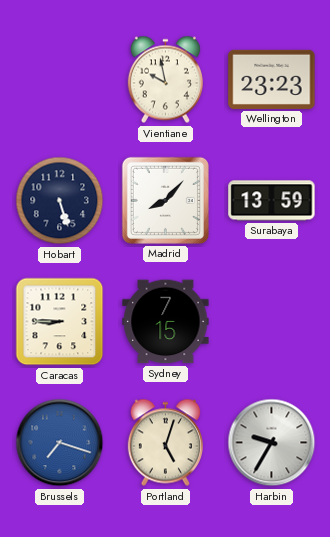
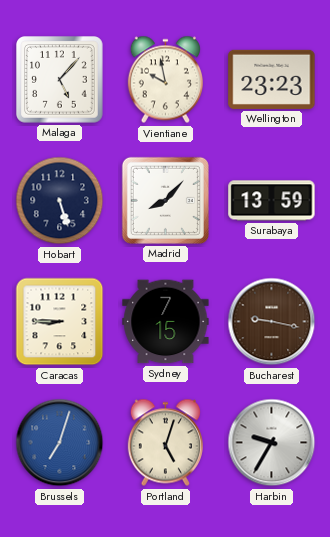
Malaga: none -> 5:07
Bucharest: none -> 9:17
Brussels: 7:18 -> 7:03
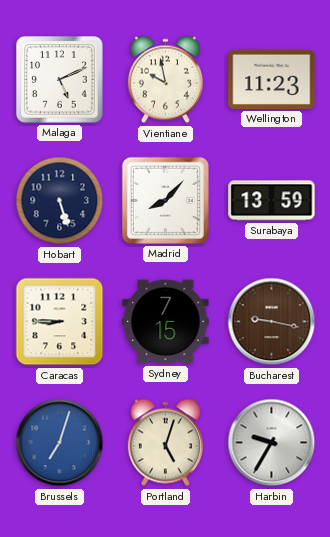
Malaga: 5:07 -> 5:11
Wellington: 23:23 -> 11:23
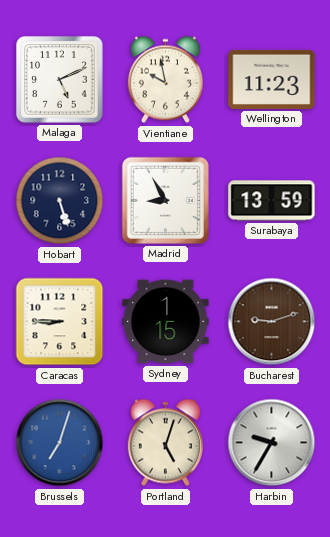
Madrid: 8:07 -> 8:55
Sydney: 7:15 -> 1:15
Bucharest: 9:17 -> 9:12
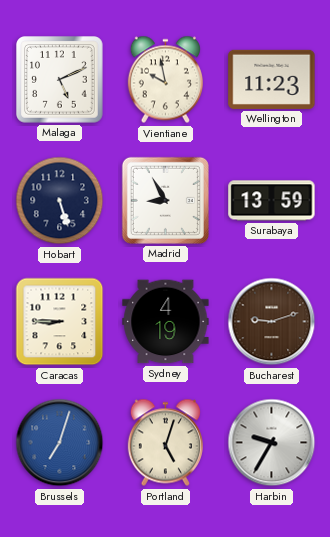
Sydney: 1:15 -> 4:19
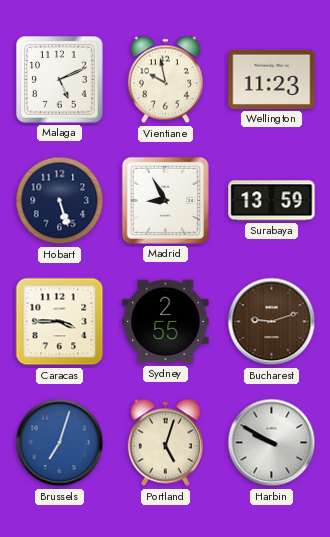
Caracas: 8:45 -> 3:45
Sydney: 4:19 -> 2:55
Harbin: 9:35 -> 9:50
